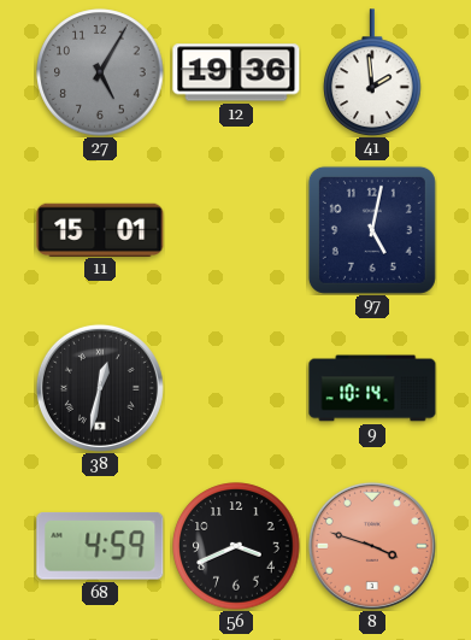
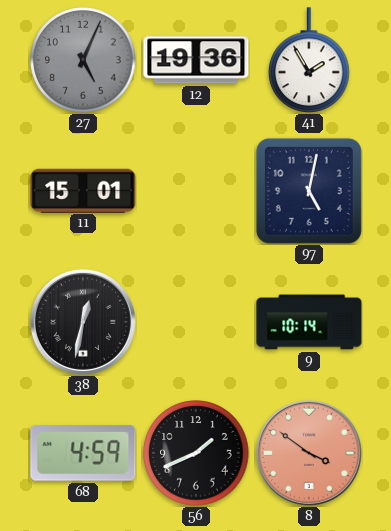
27: 5:05 -> 5:04
41: 1:59 -> 1:55
56: 3:41 -> 1:41
8: 3:48 -> 3:51
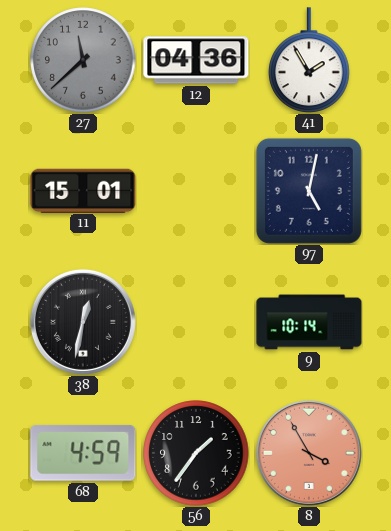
27: 5:04 -> 11:38
12: 19:36 -> 04:36
56: 1:41 -> 1:36
8: 3:51 -> 3:55
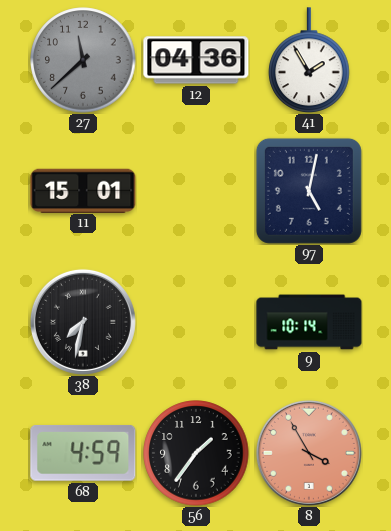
38: 12:32 -> 7:32
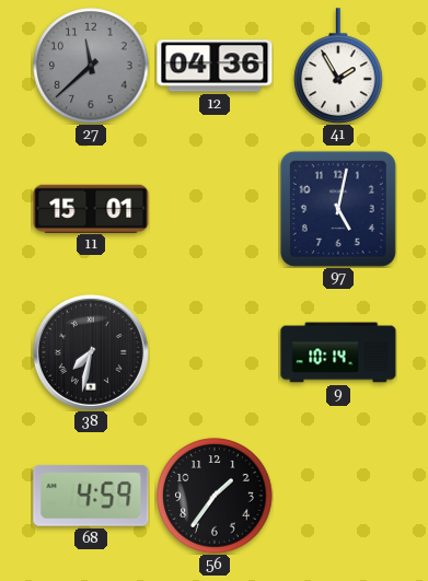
8: 3:55 -> none
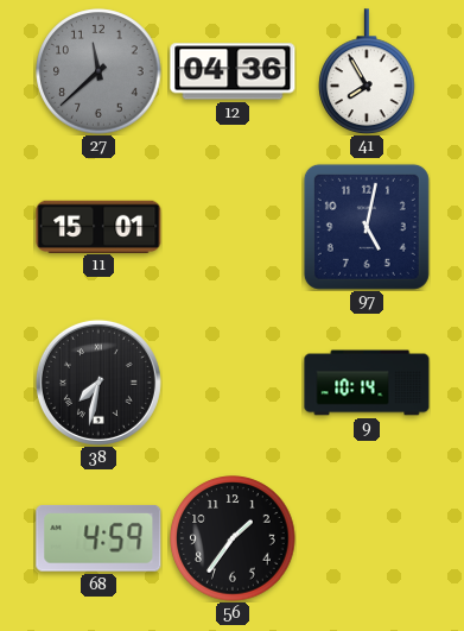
41: 1:55 -> 7:55
